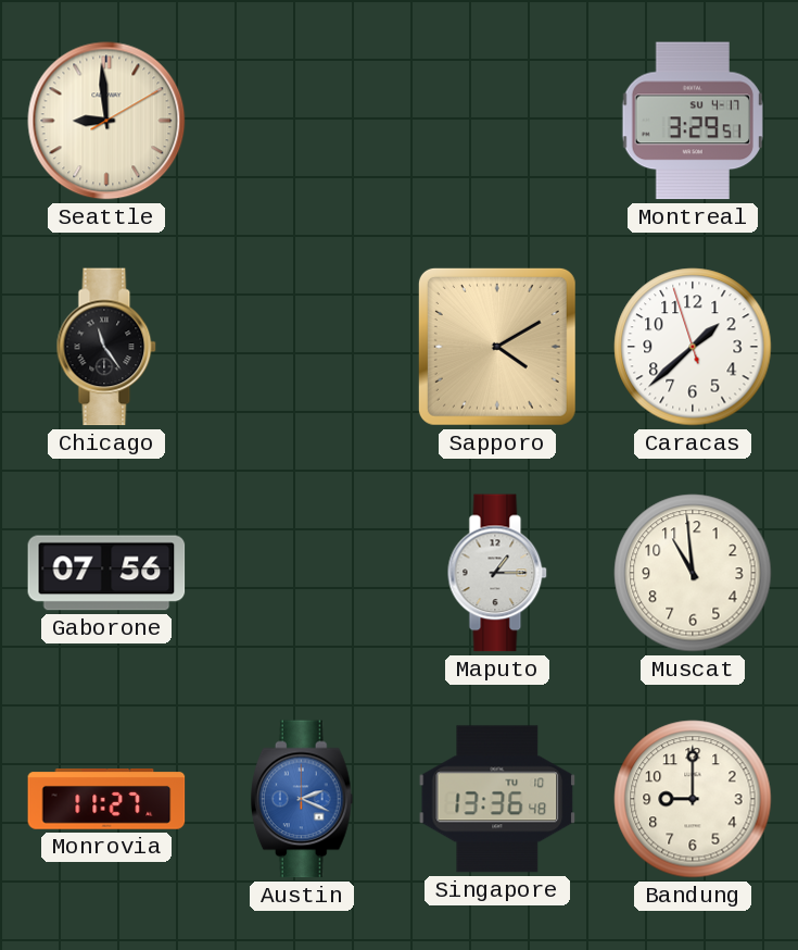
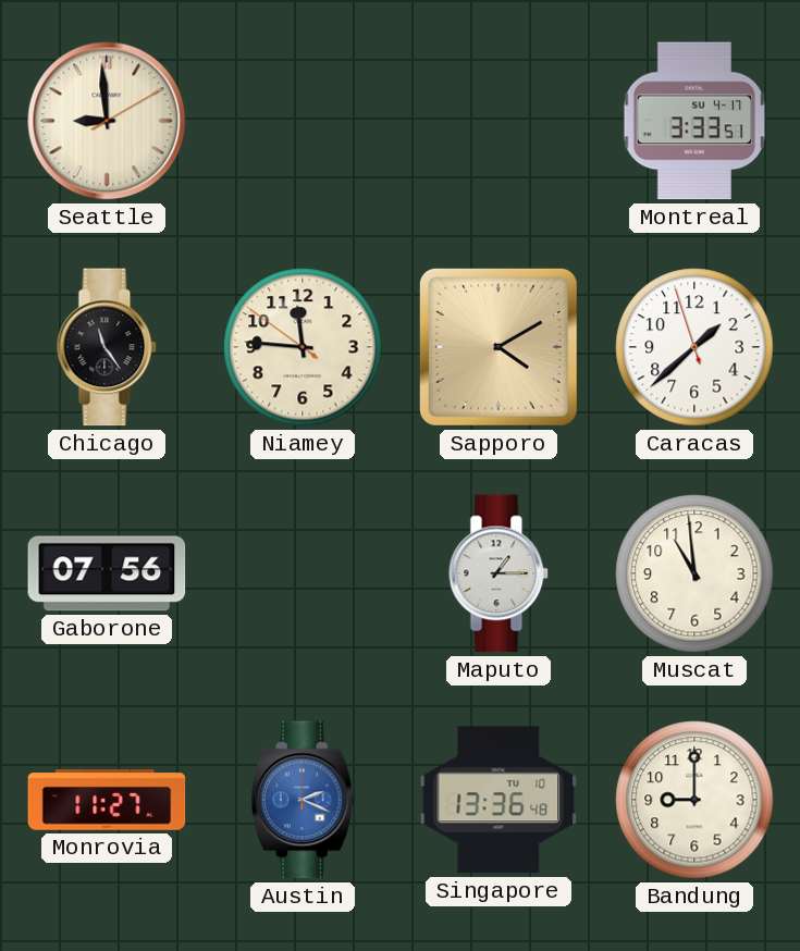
Montreal: 3:29 -> 3:33
Niamey: none -> 11:45
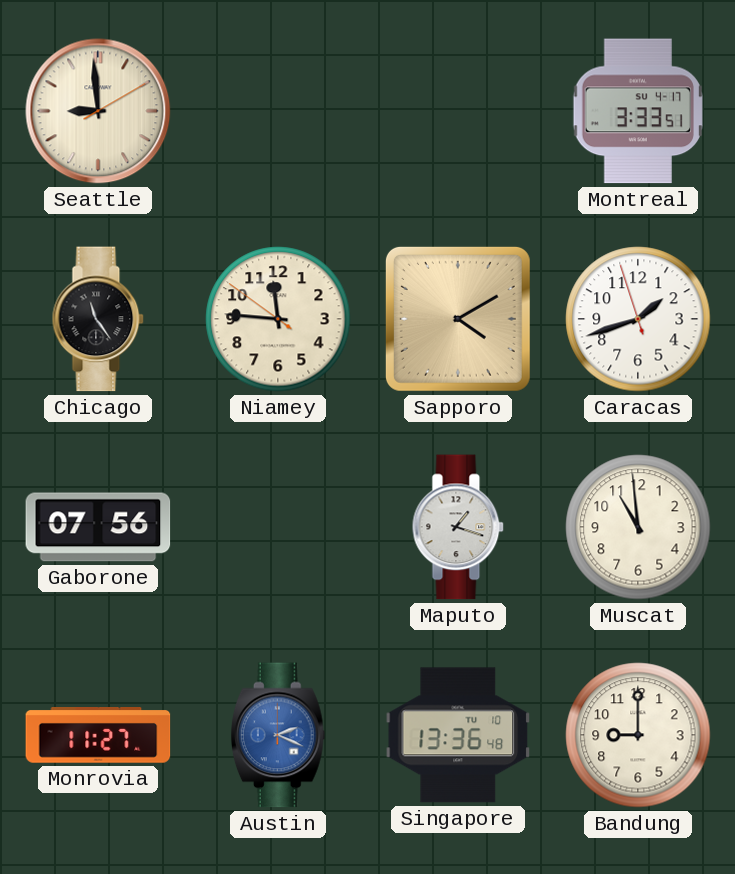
Caracas: 1:37 -> 1:41
Maputo: 1:15 -> 1:18
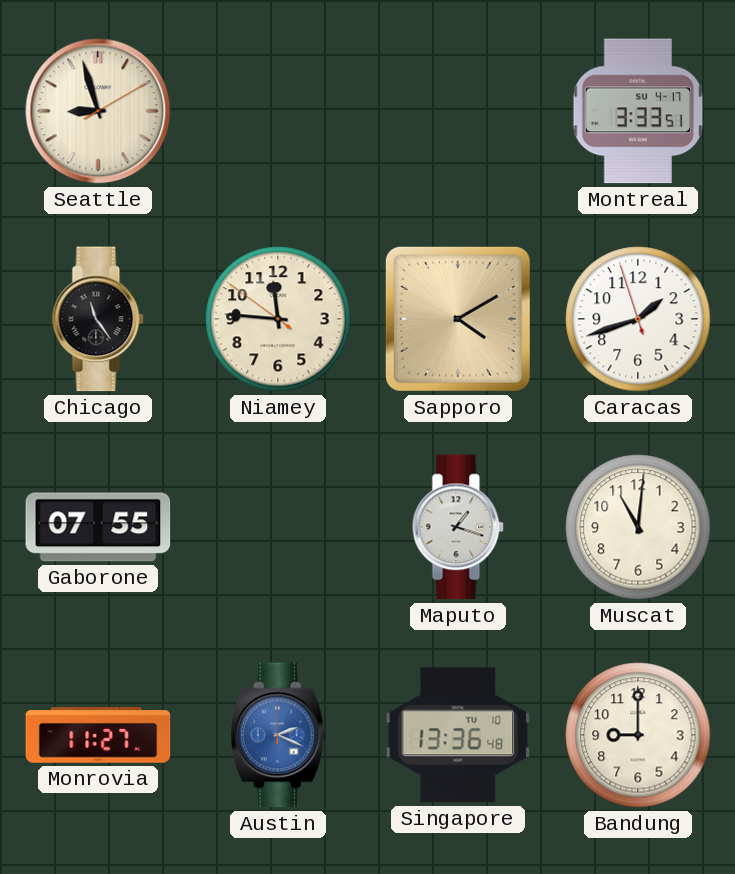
Seattle: 8:59 -> 8:57
Gaborone: 07:56 -> 07:55
Muscat: 10:59 -> 11:01
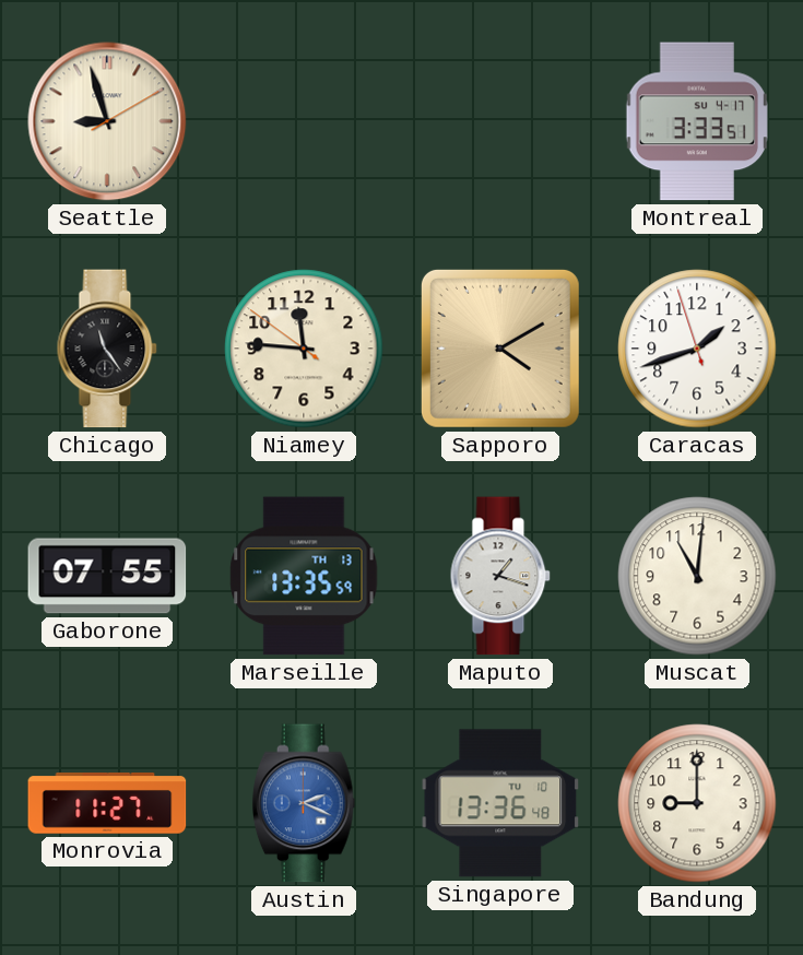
Marseille: none -> 13:35
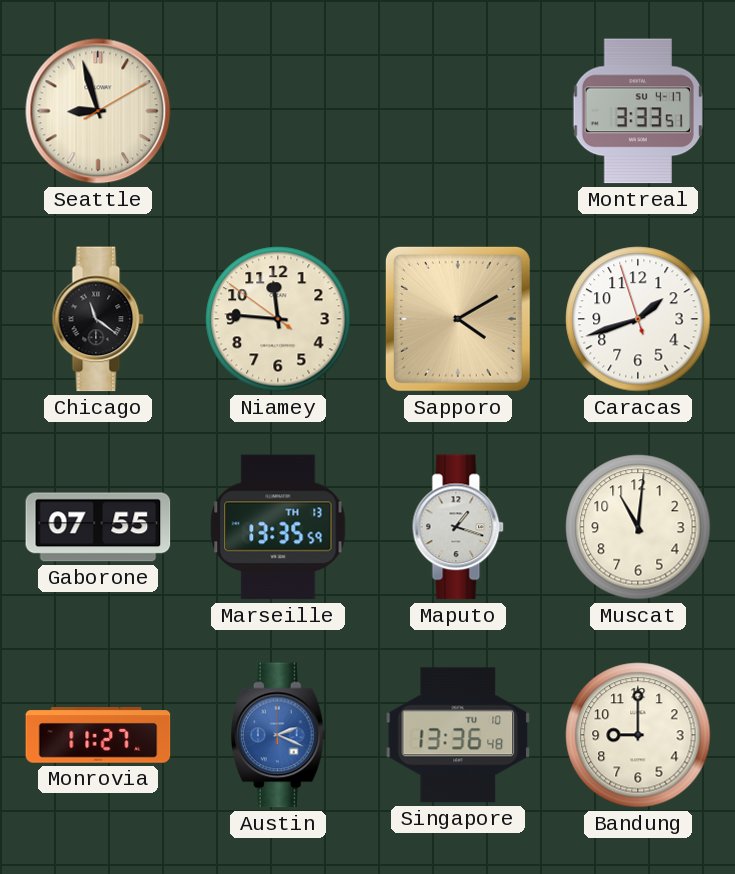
Chicago: 11:24 -> 11:21
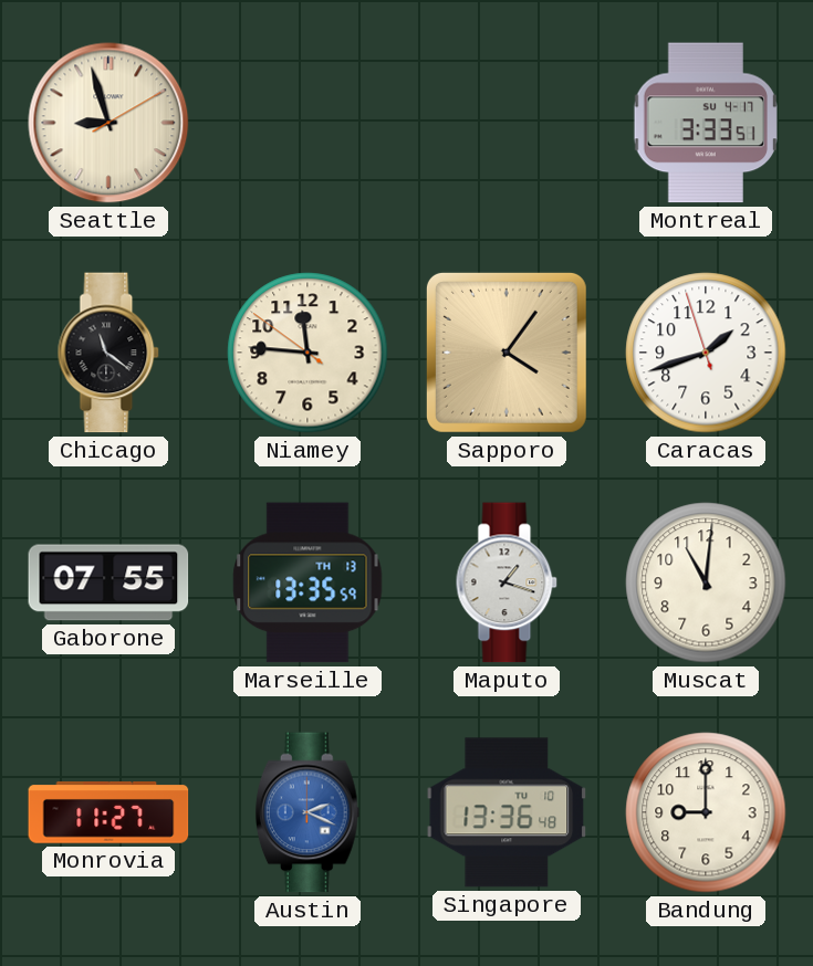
Sapporo: 4:10 -> 4:06
